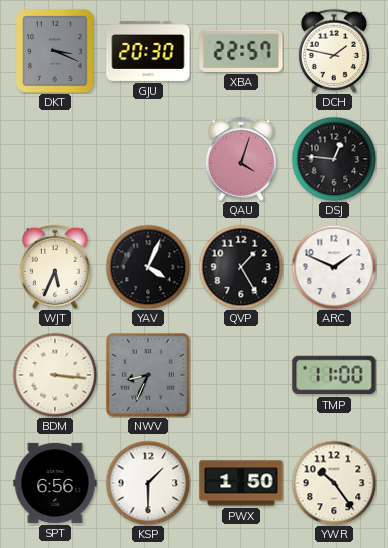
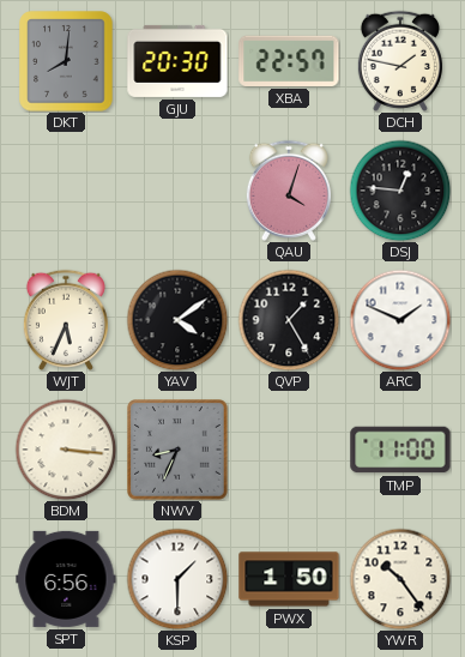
DKT: 3:19 -> 8:01
YAV: 4:04 -> 4:09
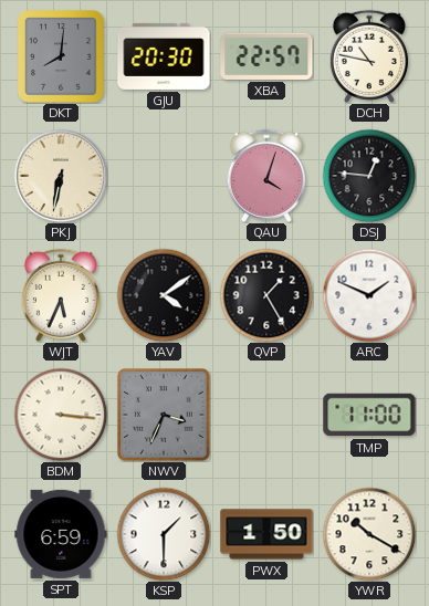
DCH: 1:47 -> 10:47
PKJ: none -> 6:32
NWV: 8:34 -> 3:34
SPT: 6:56 -> 6:59
YWR: 10:24 -> 10:20
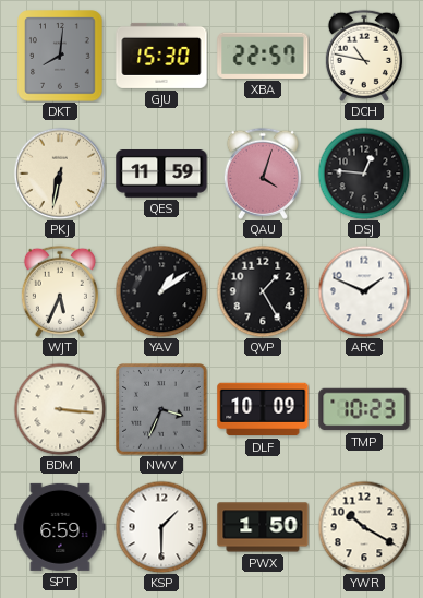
GJU: 20:30 -> 15:30
QES: none -> 11:59
YAV: 4:09 -> 1:09
DLF: none -> 10:09
TMP: 11:00 -> 10:23
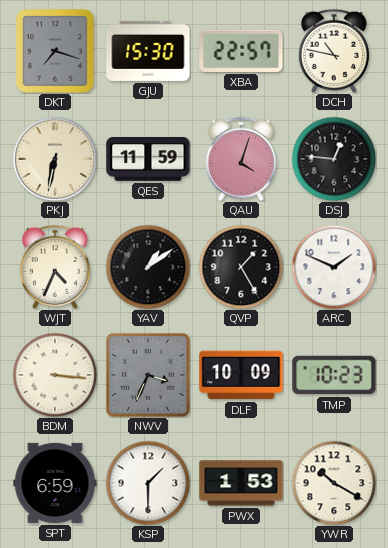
DKT: 8:01 -> 7:18
WJT: 5:34 -> 4:34
PWX: 1:50 -> 1:53
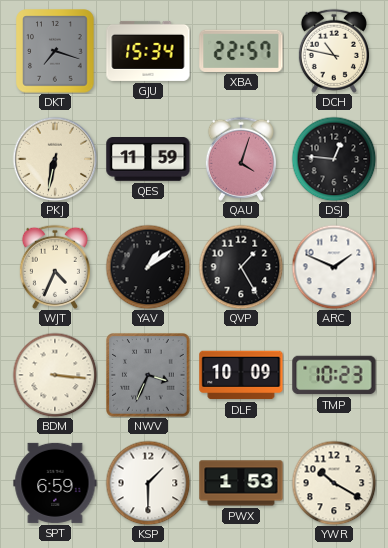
GJU: 15:30 -> 15:34
